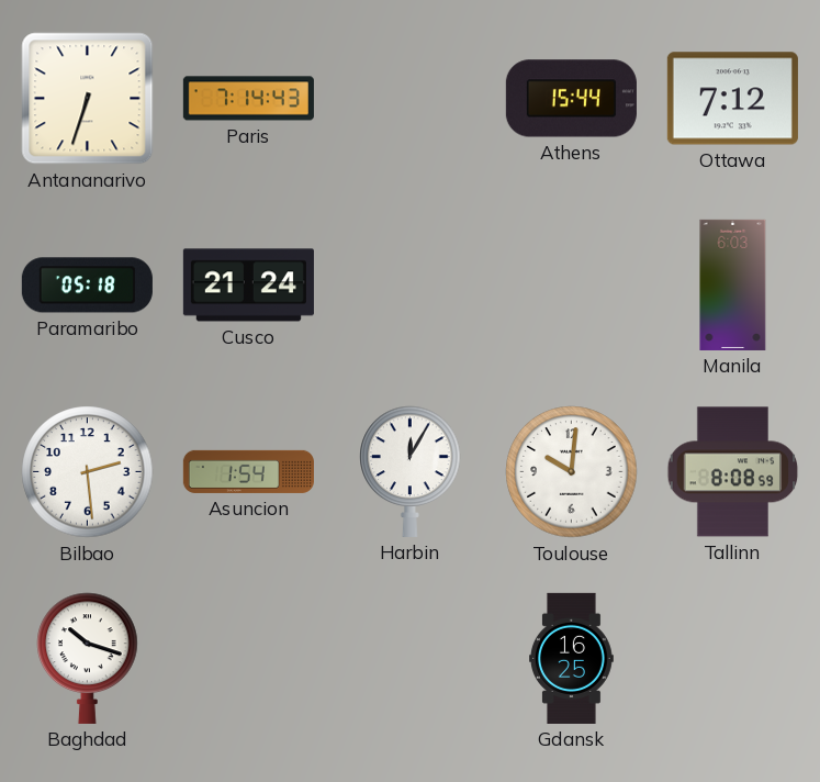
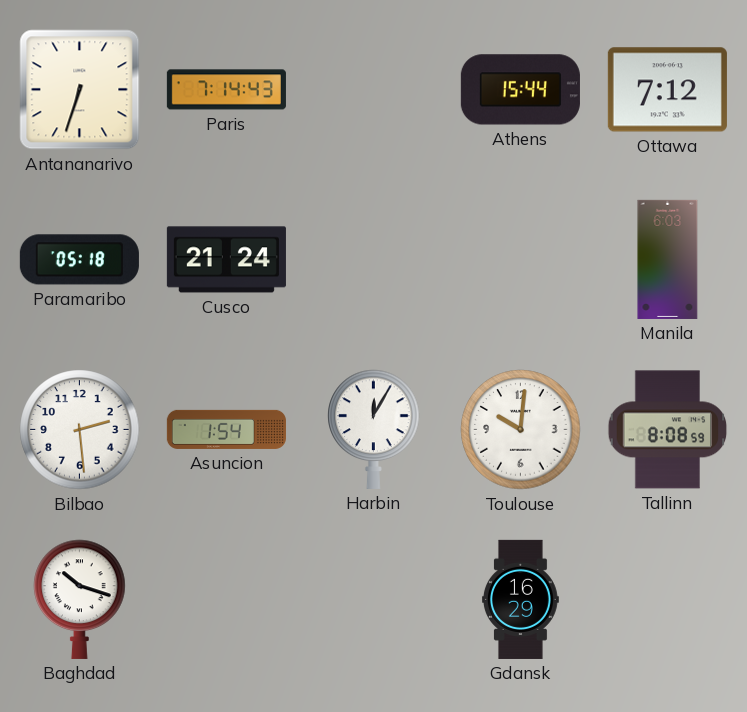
Gdansk: 16:25 -> 16:29
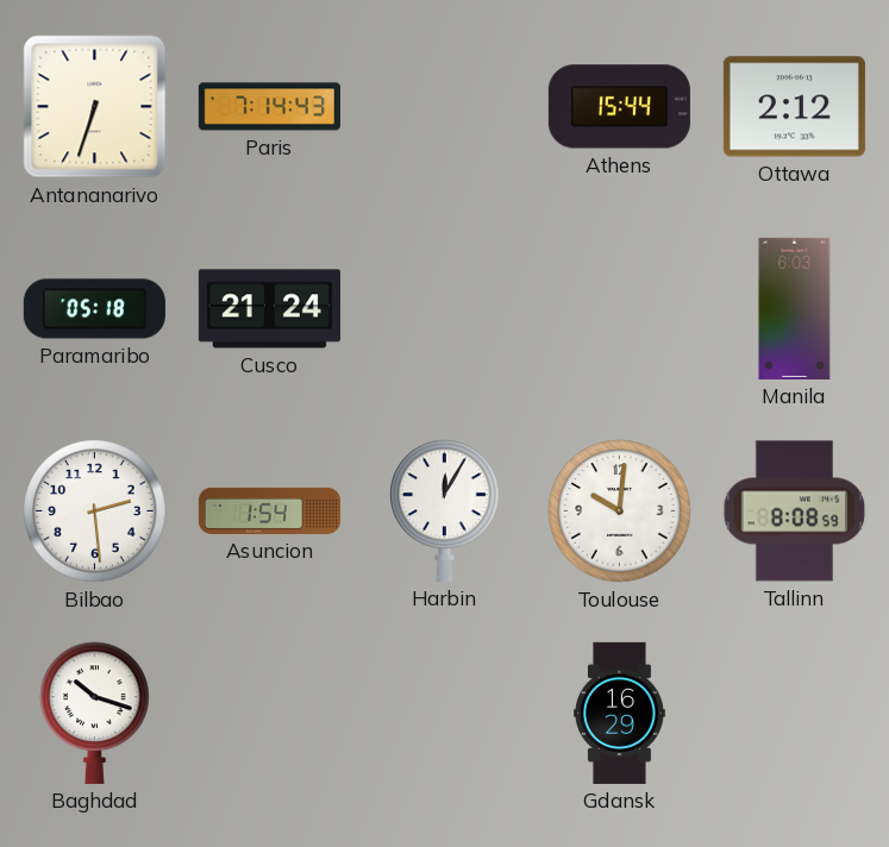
Ottawa: 7:12 -> 2:12
